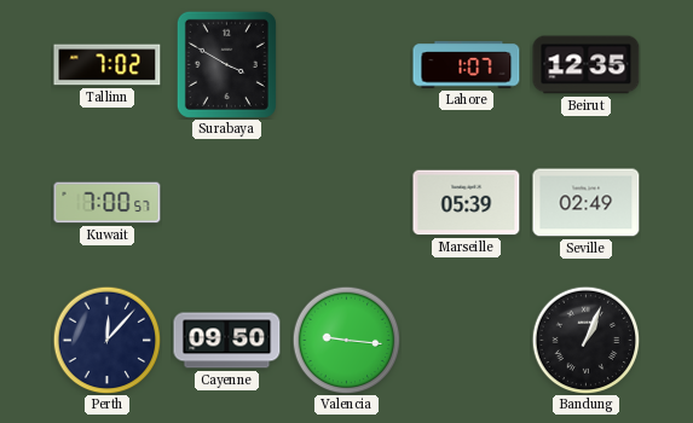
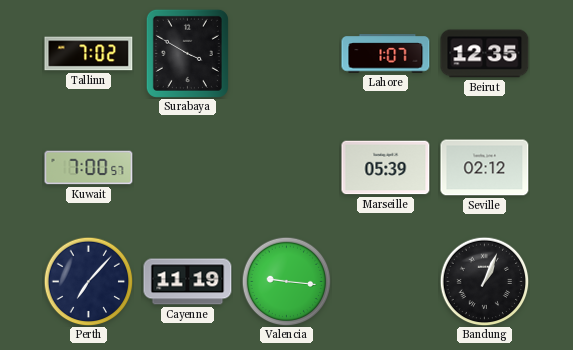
Seville: 02:49 -> 02:12
Perth: 12:07 -> 7:07
Cayenne: 09:50 -> 11:19
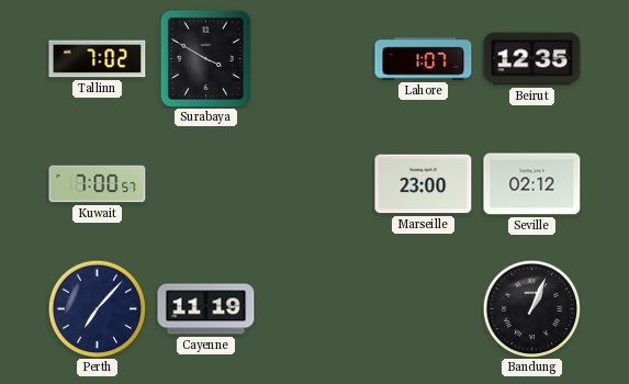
Marseille: 05:39 -> 23:00
Valencia: 9:16 -> none
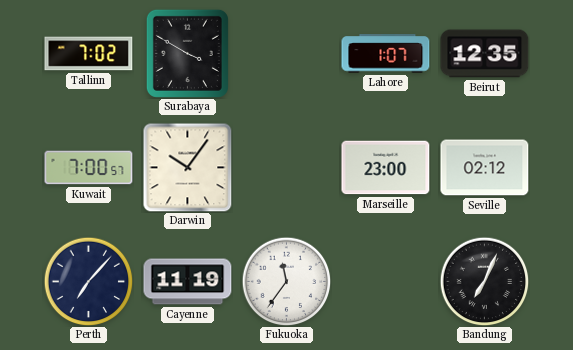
Darwin: none -> 10:06
Fukuoka: none -> 11:36
Bandung: 1:04 -> 7:04
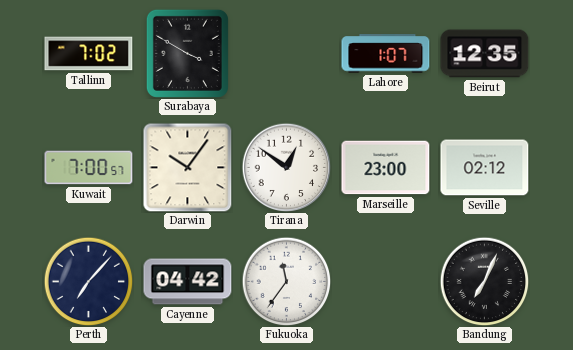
Tirana: none -> 12:51
Cayenne: 11:19 -> 04:42
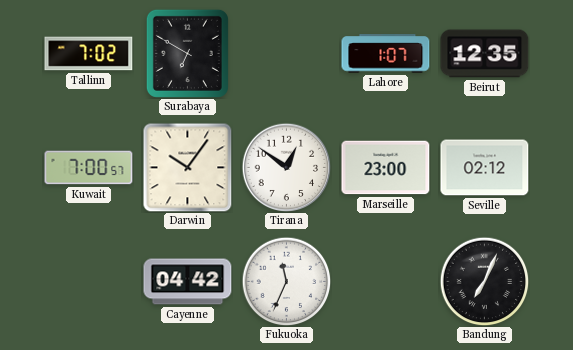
Surabaya: 3:50 -> 6:50
Perth: 7:07 -> none
Fukuoka: 11:36 -> 11:34
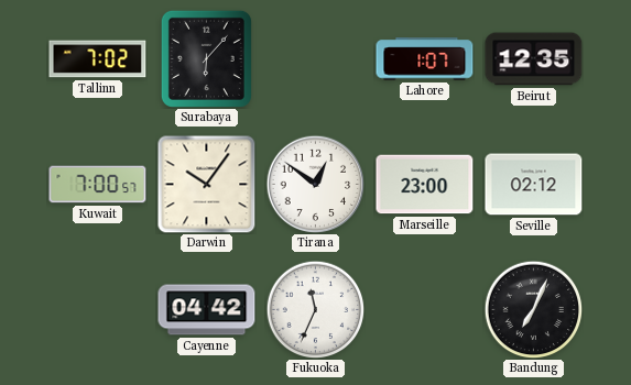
Surabaya: 6:50 -> 6:07
